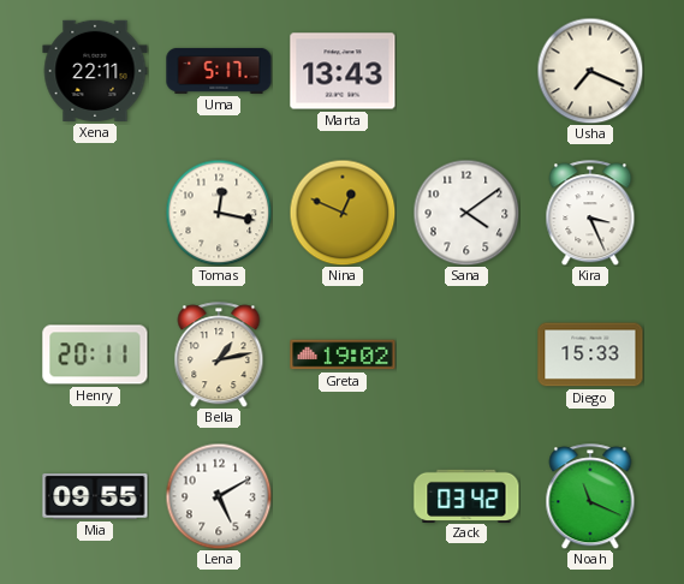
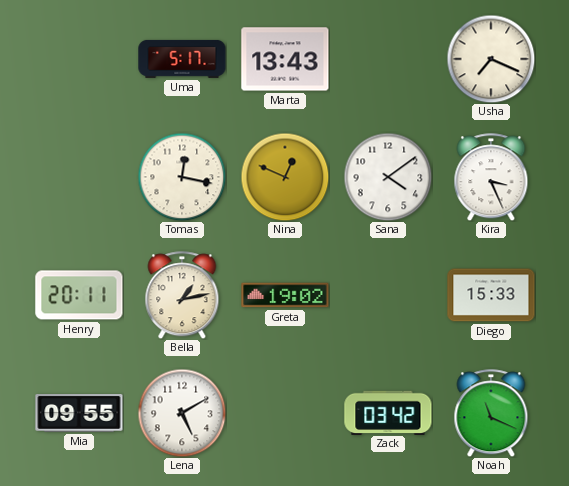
Xena: 22:11 -> none
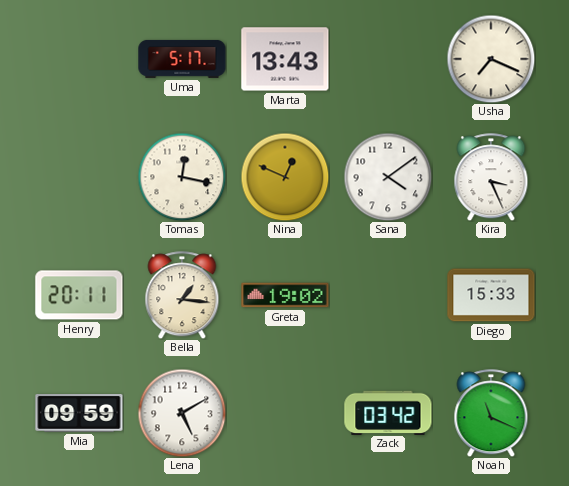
Bella: 1:13 -> 1:16
Mia: 09:55 -> 09:59
